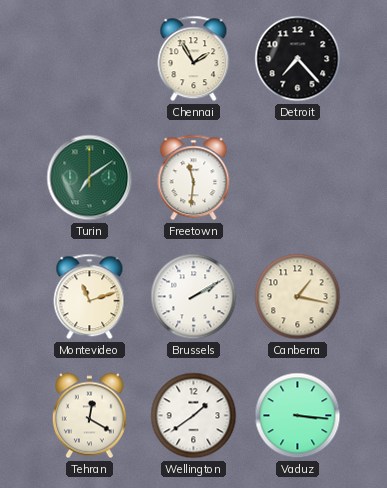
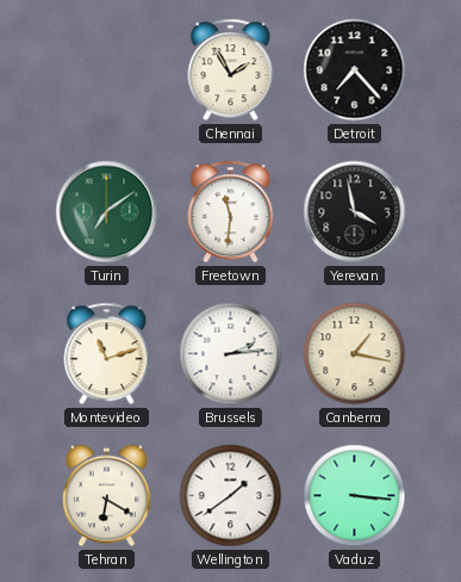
Yerevan: none -> 3:58
Brussels: 2:10 -> 2:14
Tehran: 12:20 -> 6:20
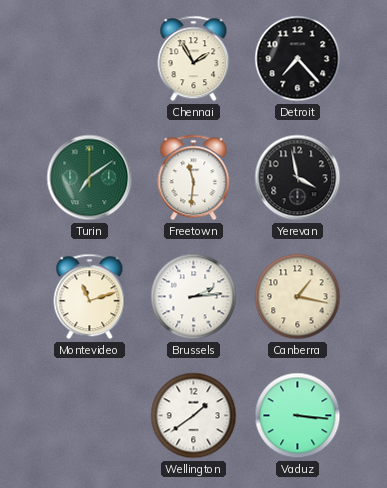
Tehran: 6:20 -> none
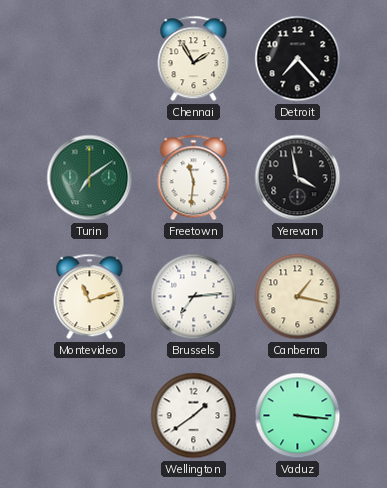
Brussels: 2:14 -> 7:14
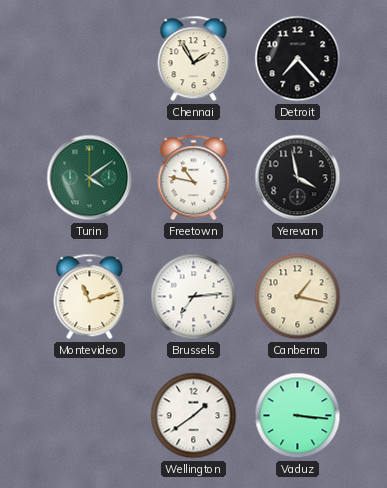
Turin: 7:09 -> 4:09
Freetown: 11:31 -> 10:47
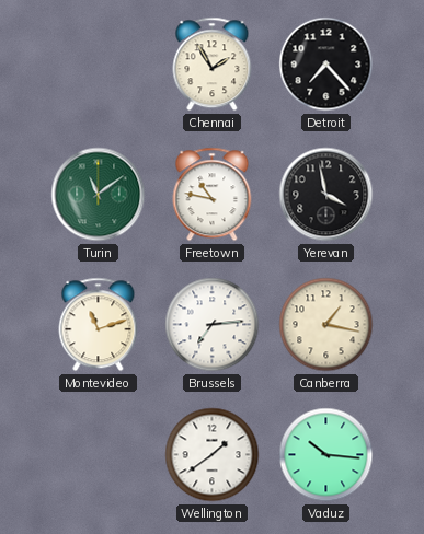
Turin: 4:09 -> 11:09
Vaduz: 3:16 -> 10:16
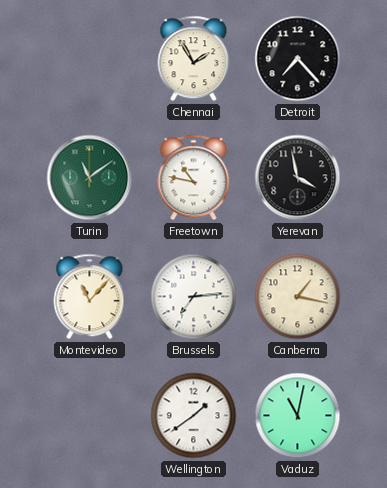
Montevideo: 11:12 -> 11:07
Vaduz: 10:16 -> 11:02
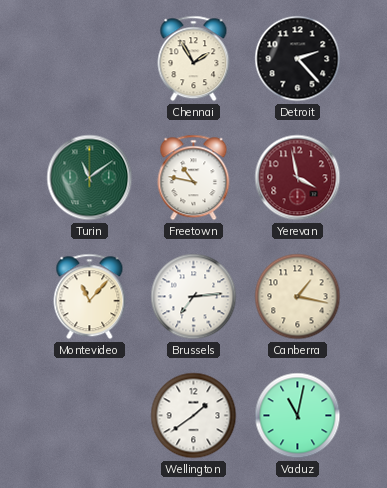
Detroit: 7:23 -> 2:23
Yerevan dial: black -> burgundy
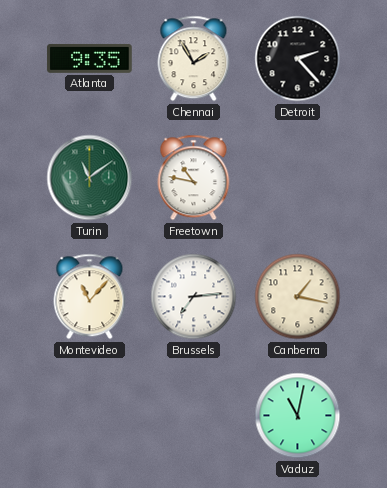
Atlanta: none -> 9:35
Yerevan: 3:58 -> none
Wellington: 1:39 -> none
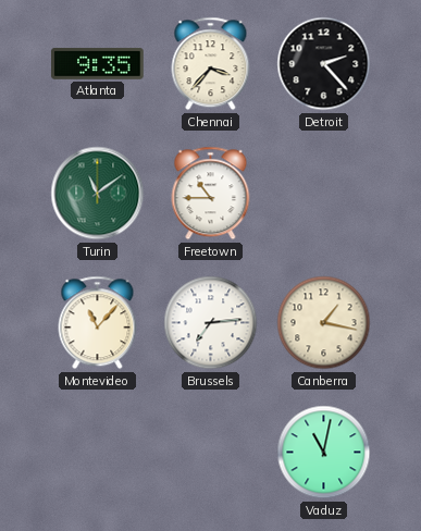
Chennai: 1:55 -> 3:37
Freetown: 10:47 -> 10:45
